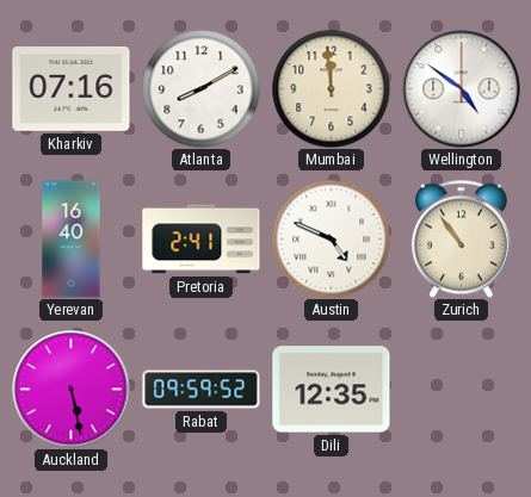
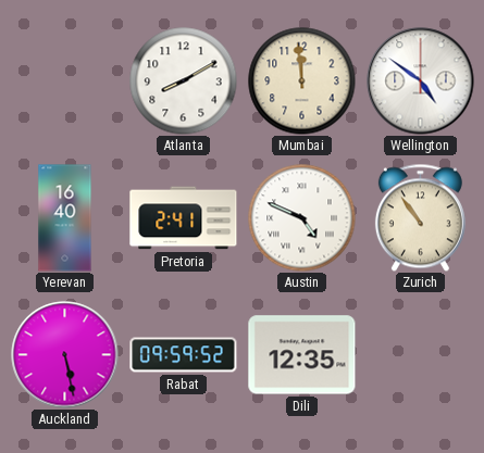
Kharkiv: 07:16 -> none
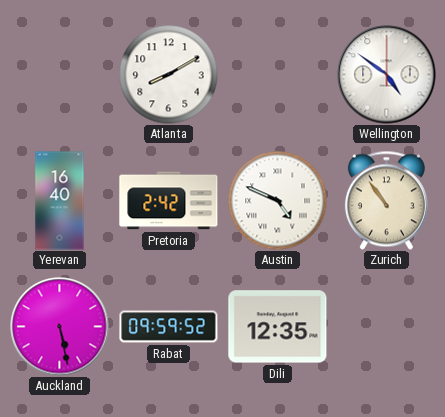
Mumbai: 11:59 -> none
Pretoria: 2:41 -> 2:42
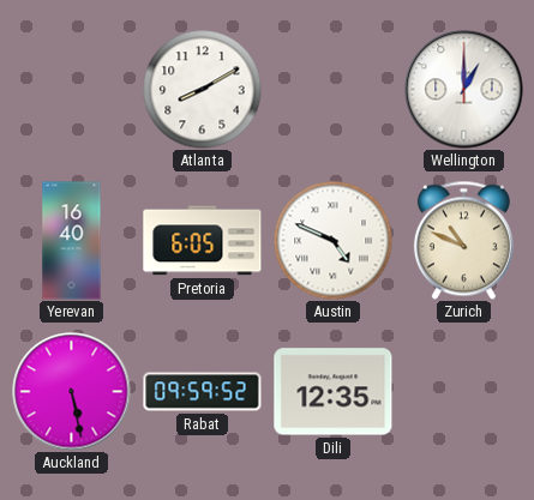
Wellington: 4:51 -> 1:00
Pretoria: 2:42 -> 6:05
Zurich: 10:54 -> 10:49
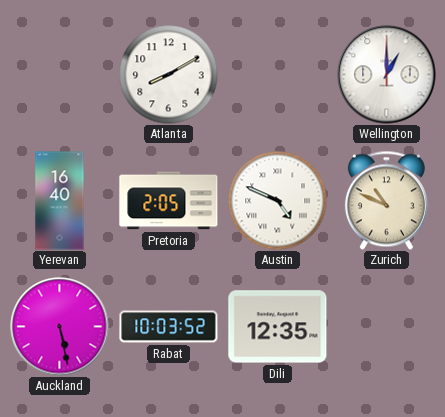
Pretoria: 6:05 -> 2:05
Rabat: 09:59 -> 10:03
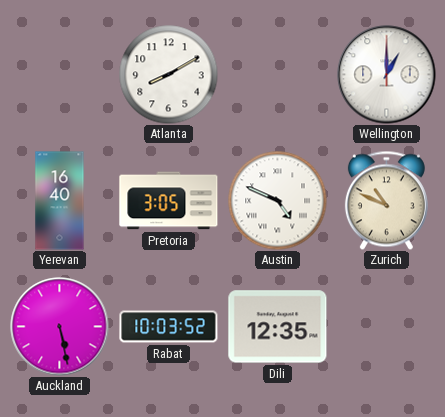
Pretoria: 2:05 -> 3:05
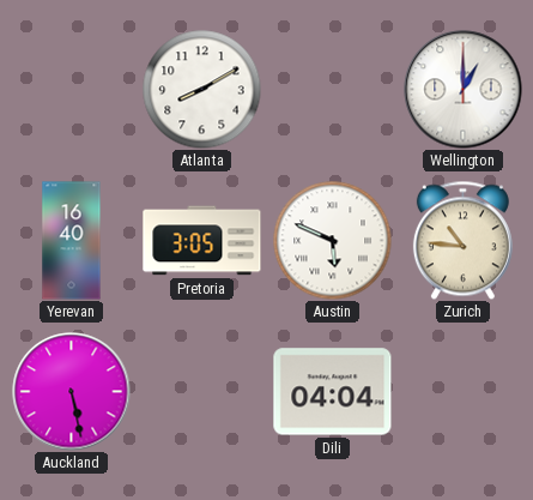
Austin: 4:49 -> 5:49
Zurich: 10:49 -> 10:46
Rabat: 10:03 -> none
Dili: 12:35 -> 04:04
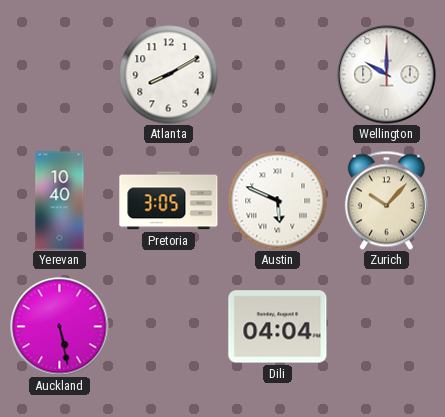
Wellington: 1:00 -> 10:00
Yerevan: 16:40 -> 10:40
Zurich: 10:46 -> 10:07
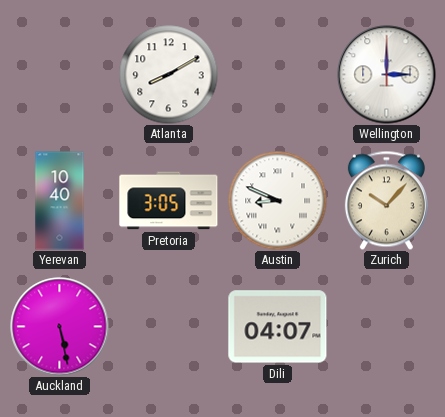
Wellington: 10:00 -> 3:00
Austin: 5:49 -> 8:49
Dili: 04:04 -> 04:07
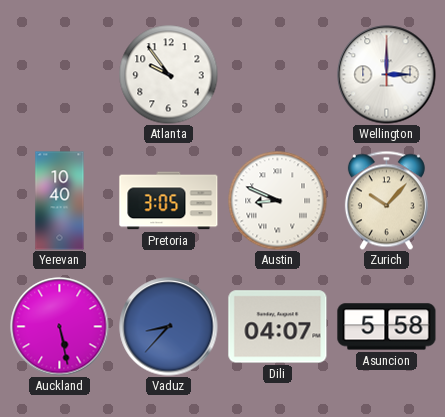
Atlanta: 8:10 -> 9:54
Vaduz: none -> 8:37
Asuncion: none -> 5:58
